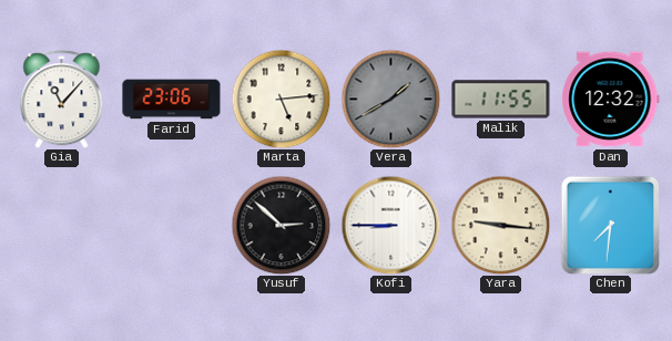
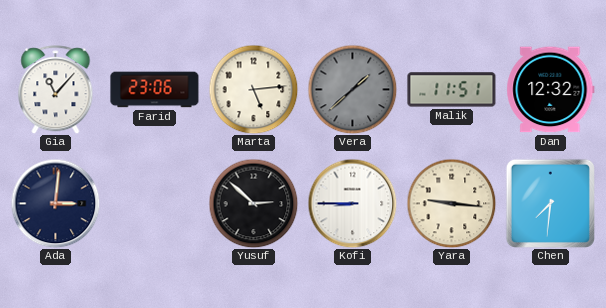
Vera: 1:40 -> 1:38
Malik: 11:55 -> 11:51
Ada: none -> 3:01
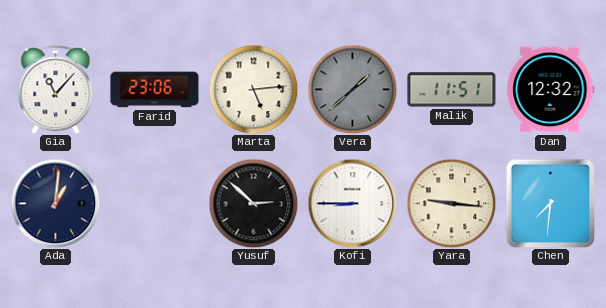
Ada: 3:01 -> 1:01
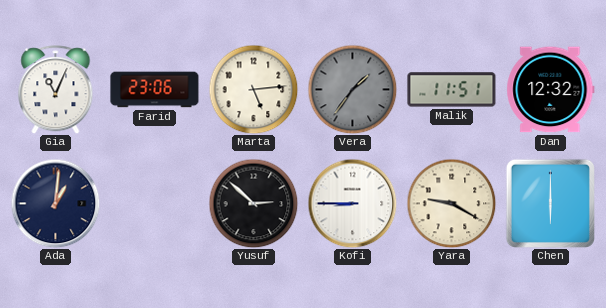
Gia: 11:07 -> 11:04
Vera: 1:38 -> 1:36
Yara: 9:16 -> 9:20
Chen: 7:31 -> 6:00
